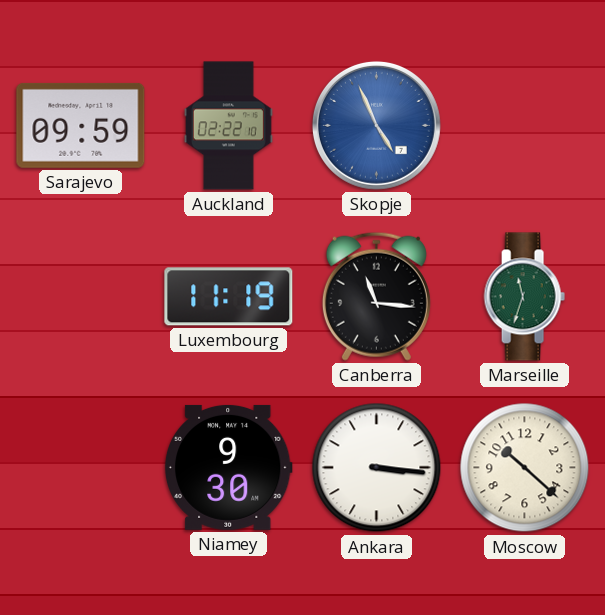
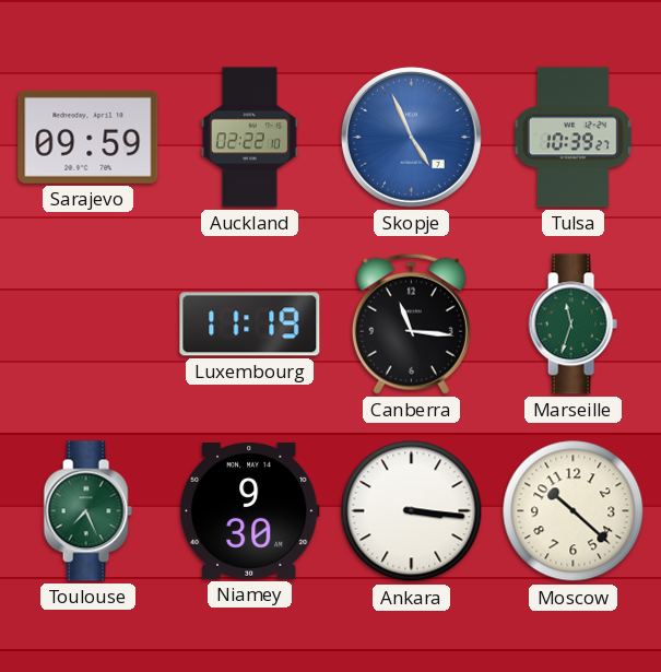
Tulsa: none -> 10:39
Toulouse: none -> 7:26
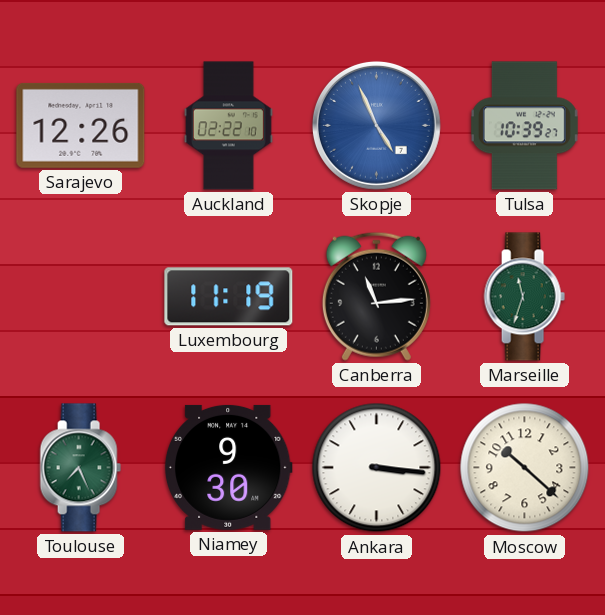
Sarajevo: 09:59 -> 12:26
Canberra: 11:16 -> 11:14
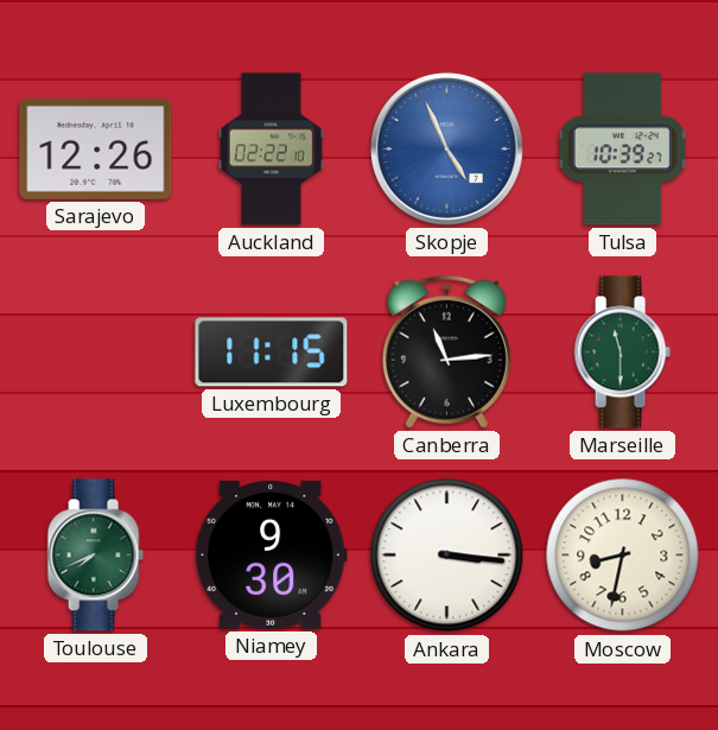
Luxembourg: 11:19 -> 11:15
Marseille: 11:33 -> 11:30
Toulouse: 7:26 -> 7:41
Moscow: 10:22 -> 8:32
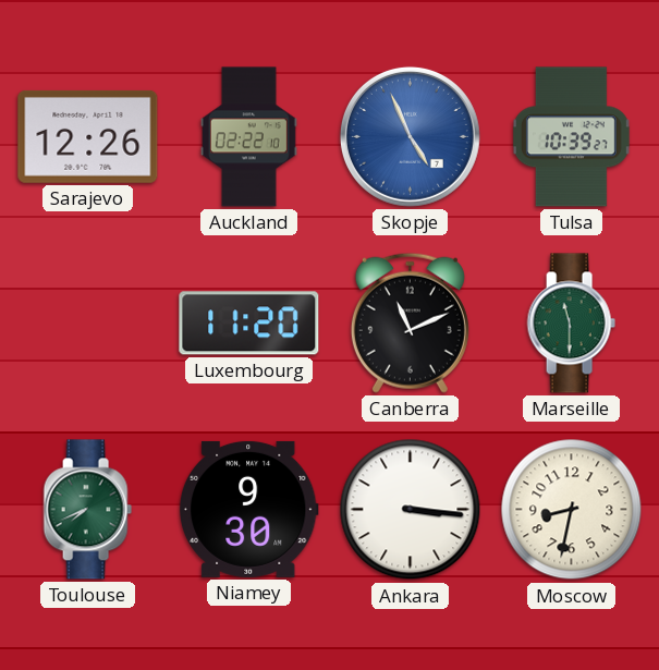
Luxembourg: 11:15 -> 11:20
Canberra: 11:14 -> 11:11
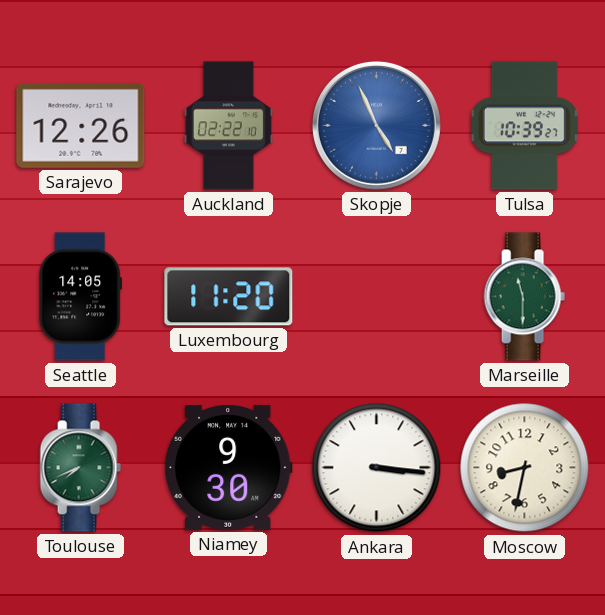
Seattle: none -> 14:05
Canberra: 11:11 -> none
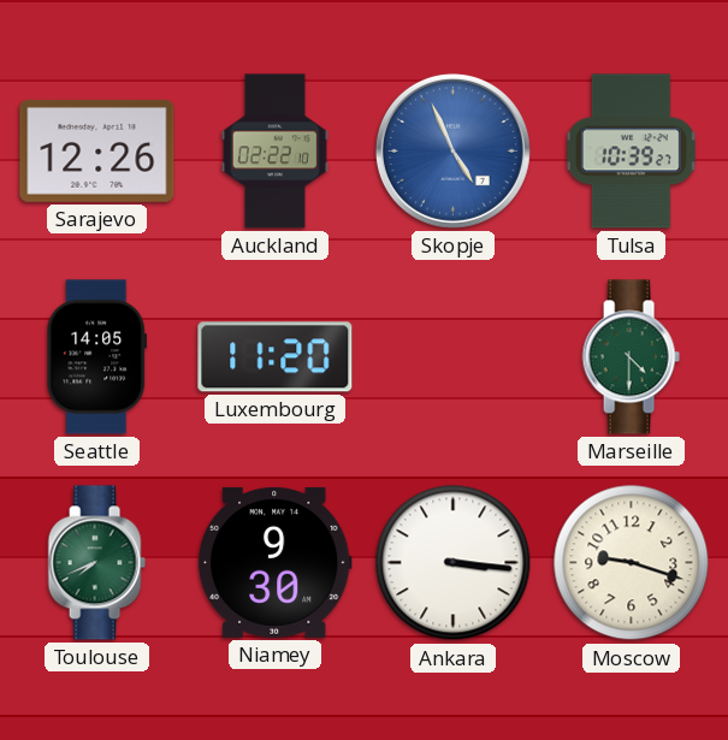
Marseille: 11:30 -> 4:30
Moscow: 8:32 -> 9:18
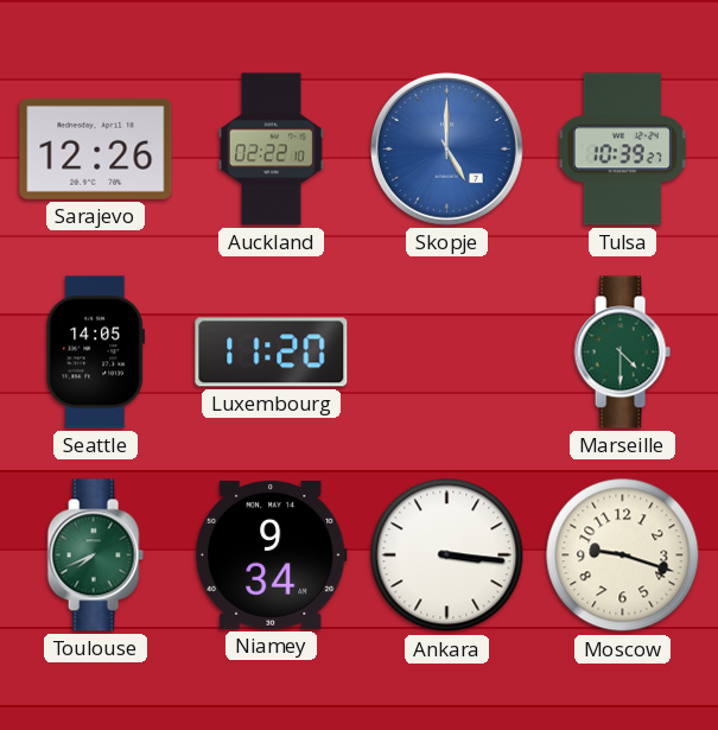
Skopje: 4:56 -> 5:00
Niamey: 9:30 -> 9:34
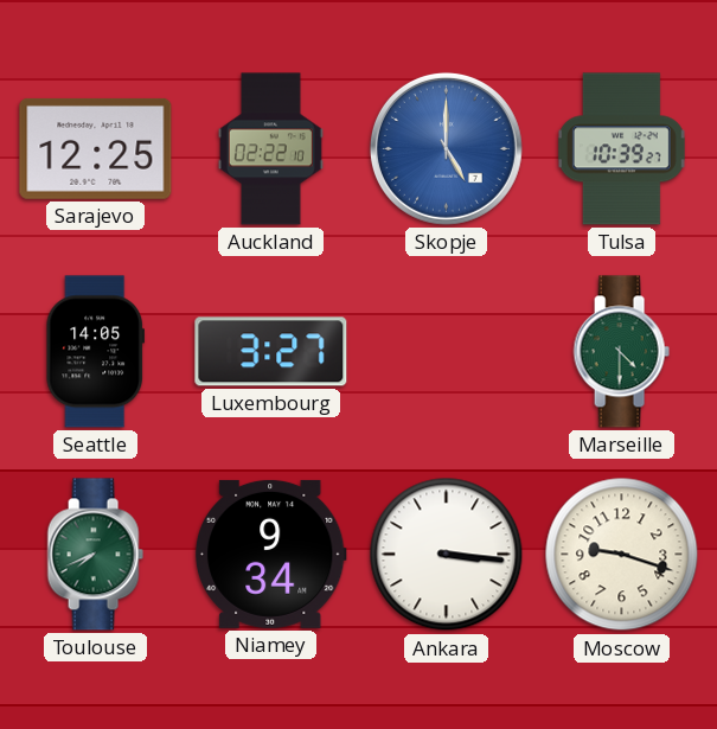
Sarajevo: 12:26 -> 12:25
Luxembourg: 11:20 -> 3:27
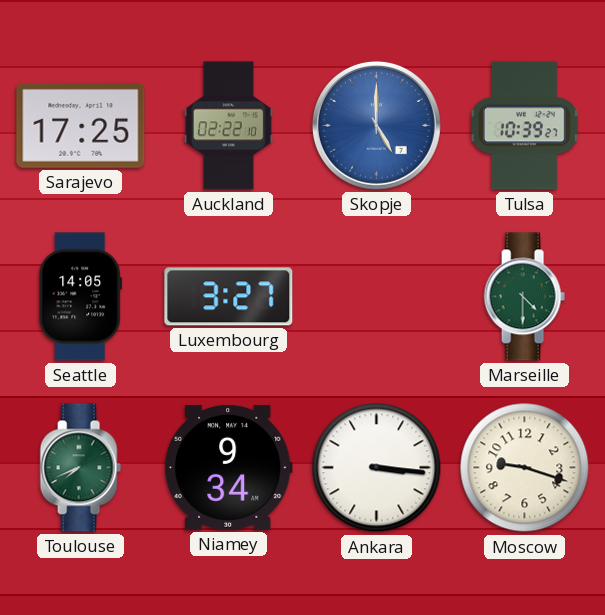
Sarajevo: 12:25 -> 17:25
